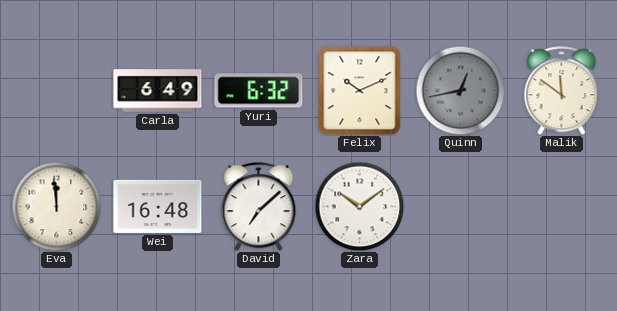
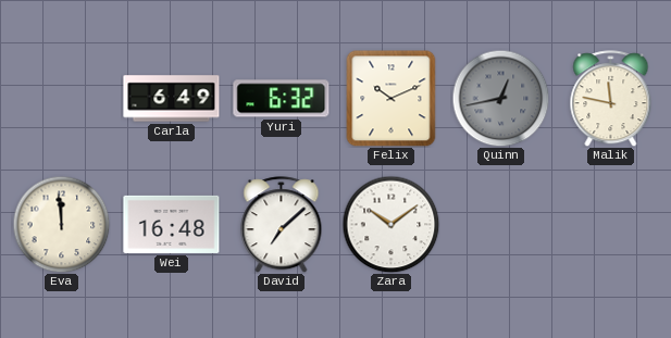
Malik: 11:51 -> 11:47
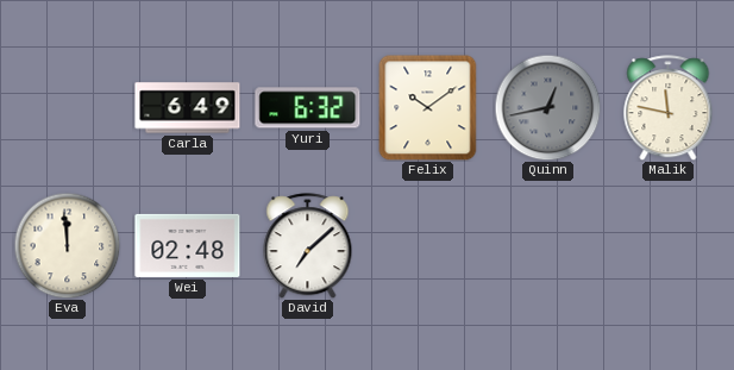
Felix: 10:11 -> 10:09
Wei: 16:48 -> 02:48
Zara: 10:09 -> none
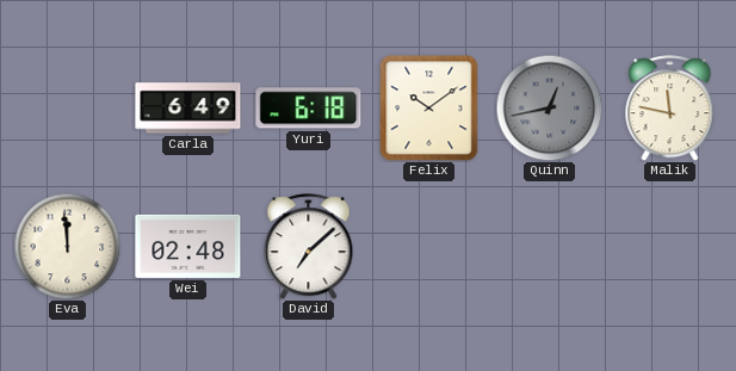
Yuri: 6:32 -> 6:18
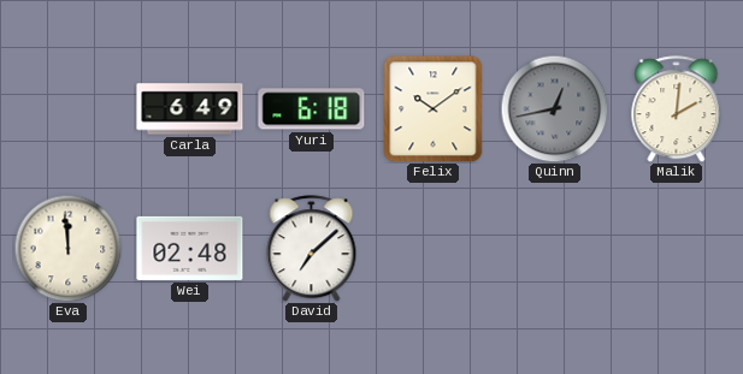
Malik: 11:47 -> 2:01
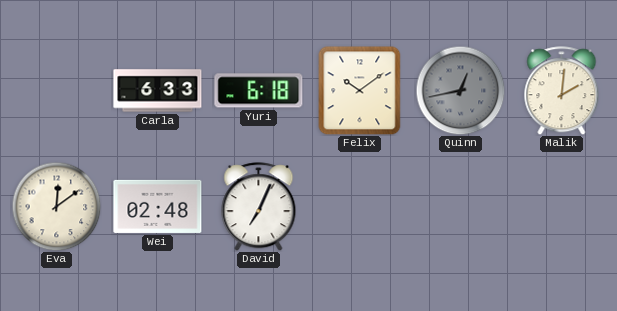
Carla: 6:49 -> 6:33
Eva: 11:59 -> 12:09
David: 7:08 -> 7:04
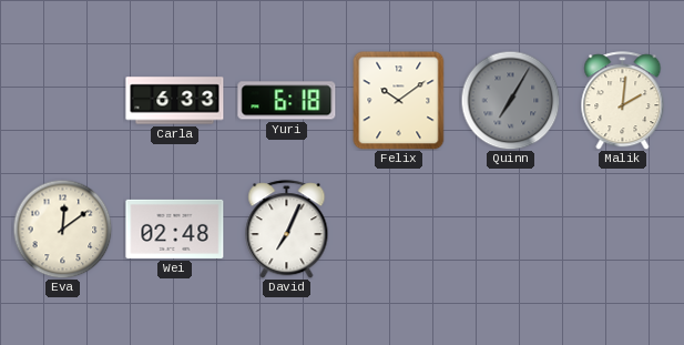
Quinn: 12:43 -> 7:05
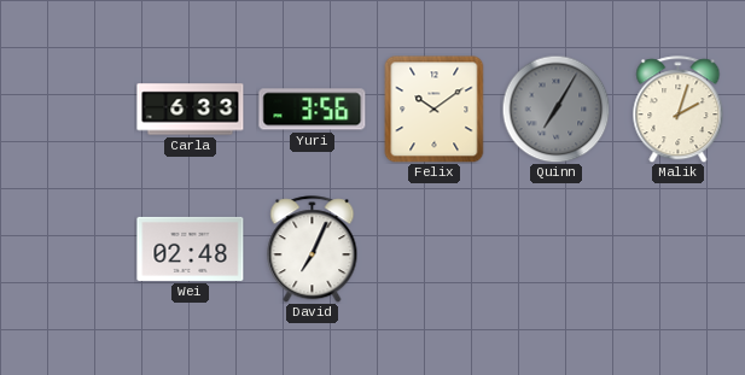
Yuri: 6:18 -> 3:56
Malik: 2:01 -> 2:03
Eva: 12:09 -> none
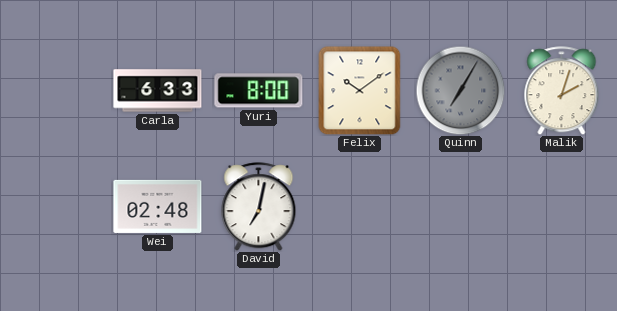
Yuri: 3:56 -> 8:00
David: 7:04 -> 7:02
